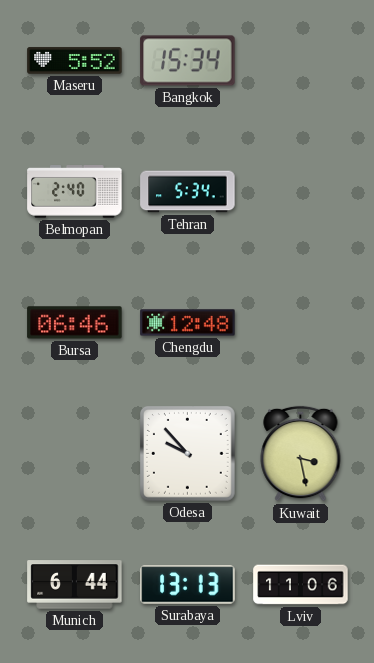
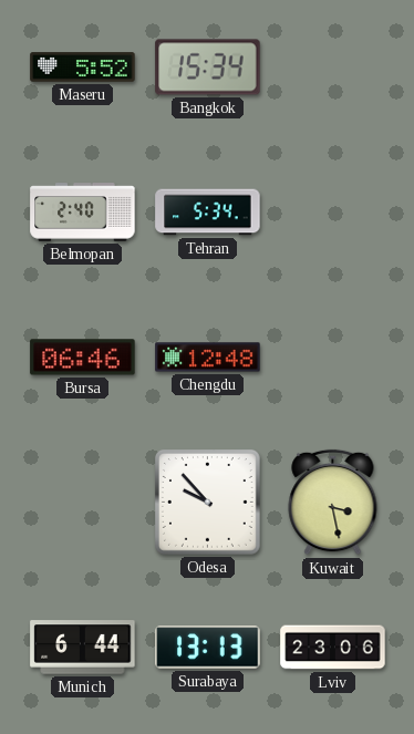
Lviv: 11:06 -> 23:06
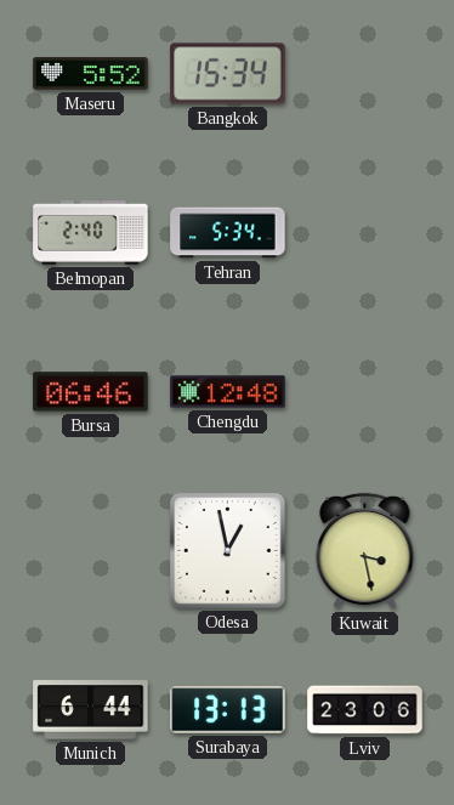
Odesa: 9:53 -> 12:58
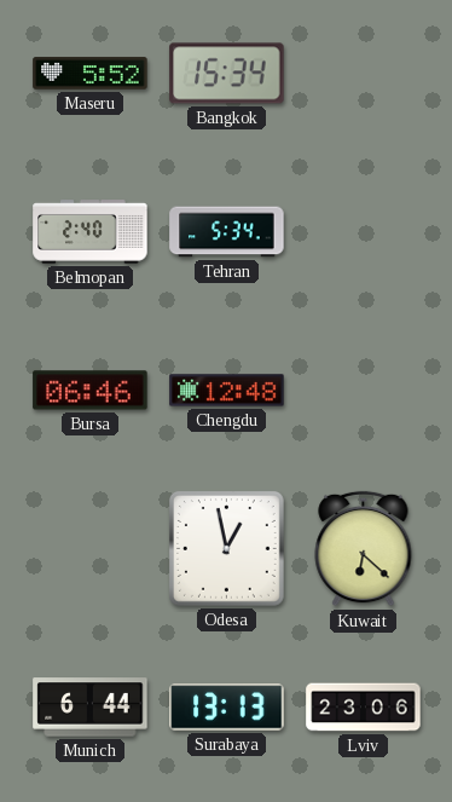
Kuwait: 3:28 -> 6:22
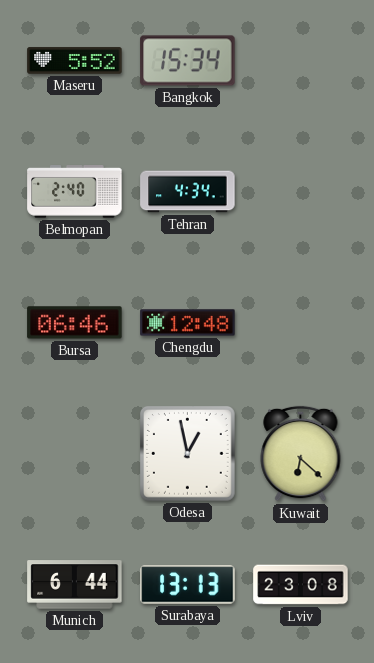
Tehran: 5:34 -> 4:34
Lviv: 23:06 -> 23:08
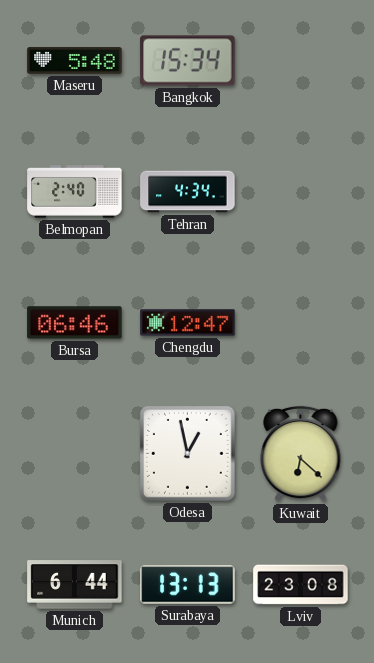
Maseru: 5:52 -> 5:48
Chengdu: 12:48 -> 12:47
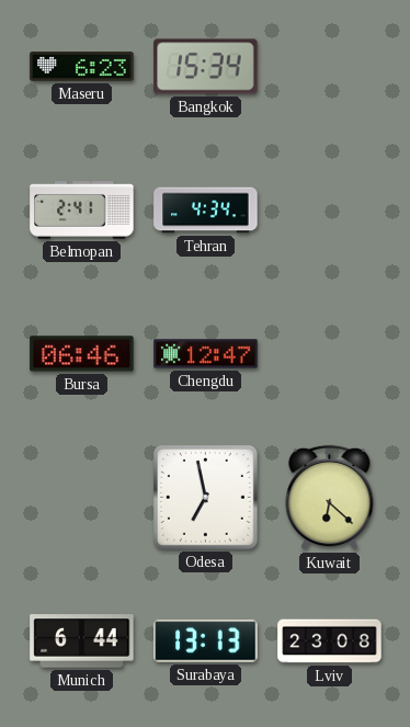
Maseru: 5:48 -> 6:23
Belmopan: 2:40 -> 2:41
Odesa: 12:58 -> 6:58
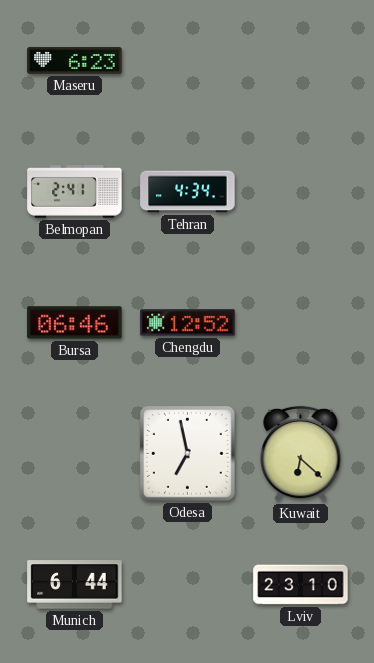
Bangkok: 15:34 -> none
Chengdu: 12:47 -> 12:52
Surabaya: 13:13 -> none
Lviv: 23:08 -> 23:10
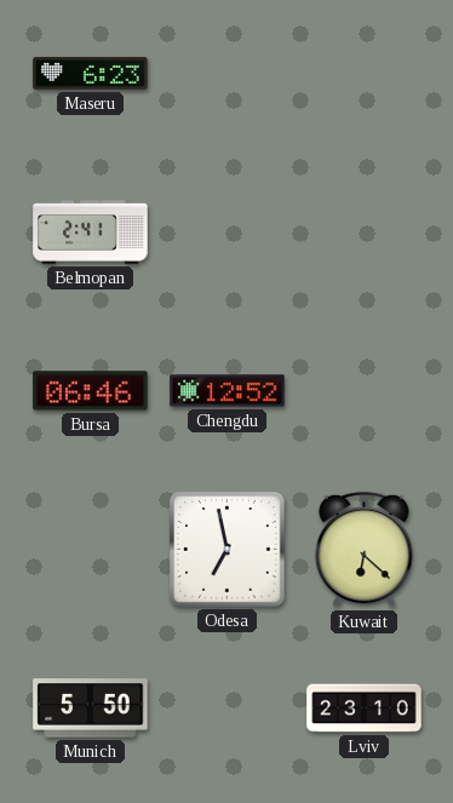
Tehran: 4:34 -> none
Munich: 6:44 -> 5:50
